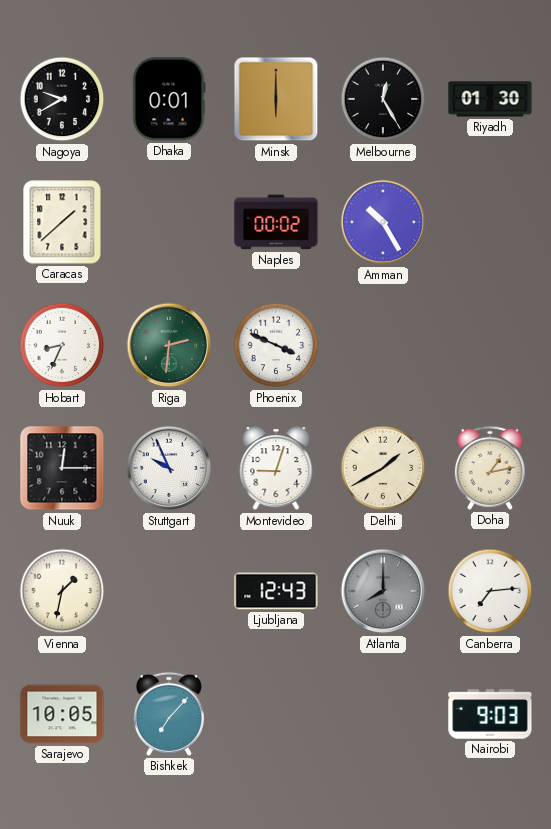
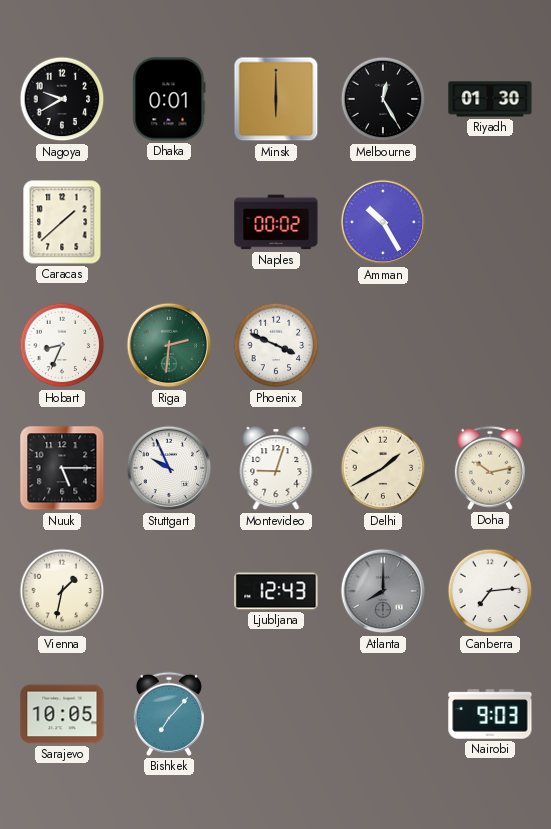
Nuuk: 12:15 -> 5:15
Doha: 1:13 -> 10:13
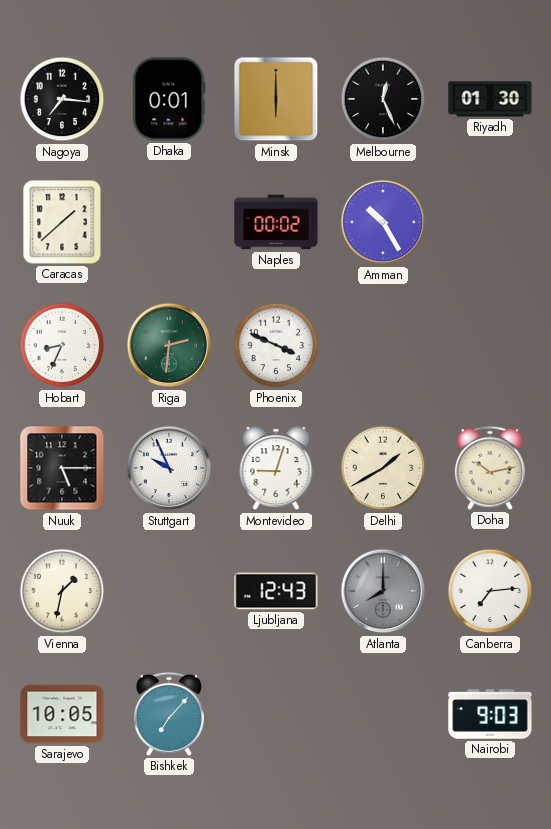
Nagoya: 9:40 -> 7:16
Melbourne: 12:25 -> 12:26
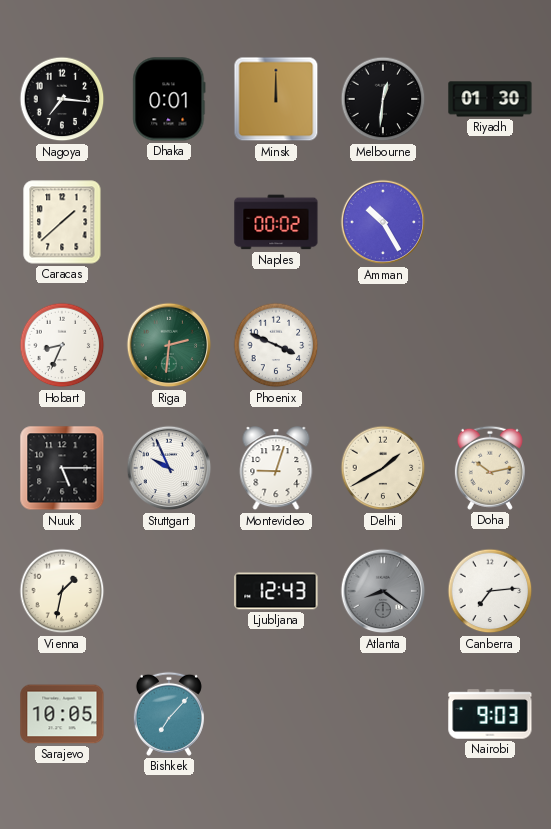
Minsk: 6:00 -> 12:00
Melbourne: 12:26 -> 12:31
Atlanta: 8:00 -> 8:21
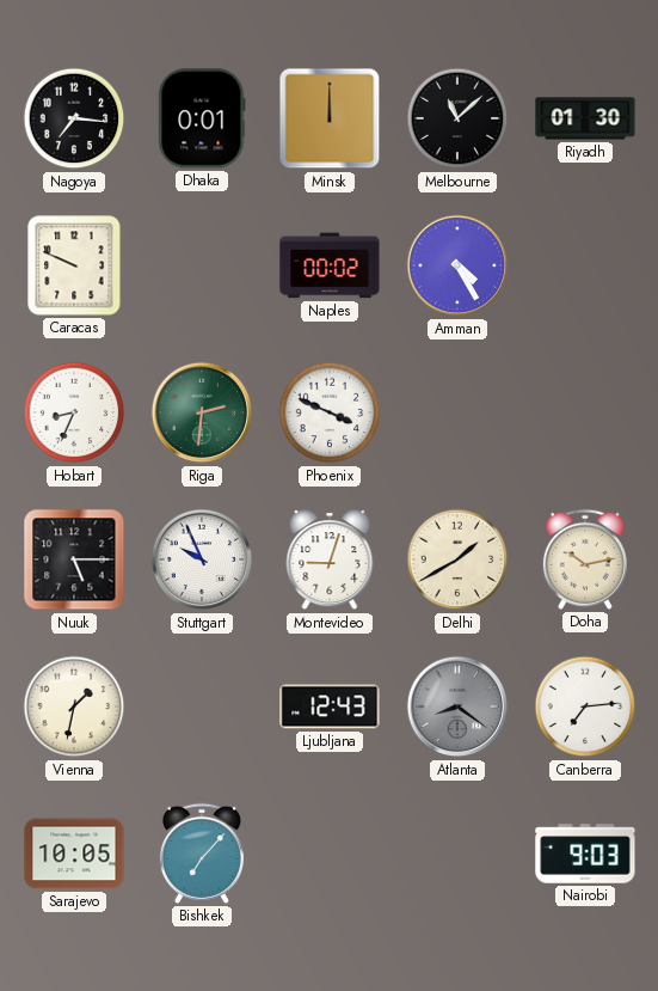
Melbourne: 12:31 -> 11:08
Caracas: 1:38 -> 9:49
Amman: 10:25 -> 4:25
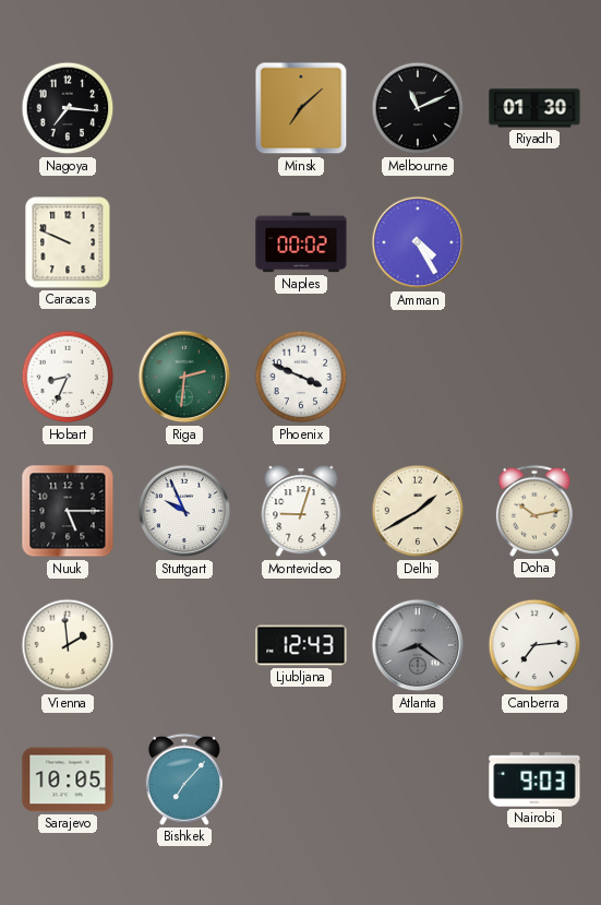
Dhaka: 0:01 -> none
Minsk: 12:00 -> 7:08
Melbourne: 11:08 -> 11:11
Vienna: 1:32 -> 1:59
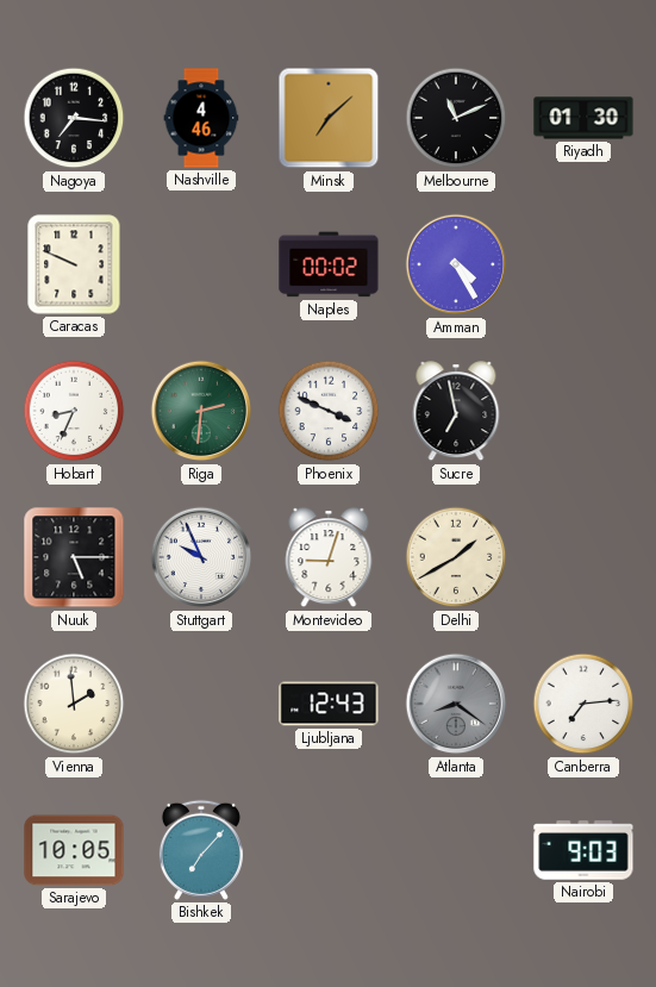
Nashville: none -> 4:46
Sucre: none -> 6:58
Doha: 10:13 -> none
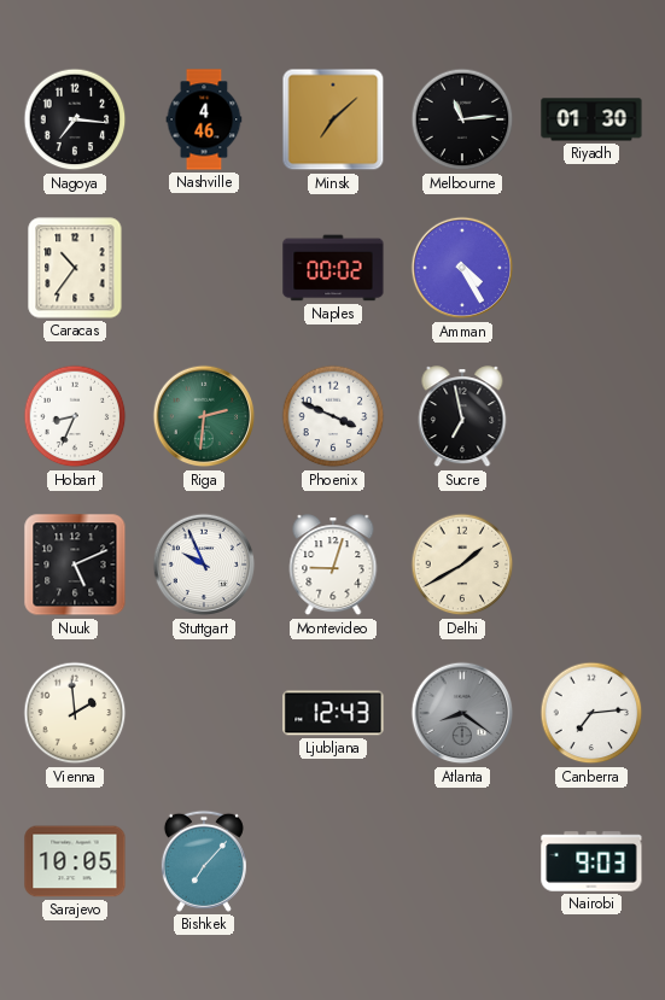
Melbourne: 11:11 -> 11:14
Caracas: 9:49 -> 10:36
Nuuk: 5:15 -> 5:11
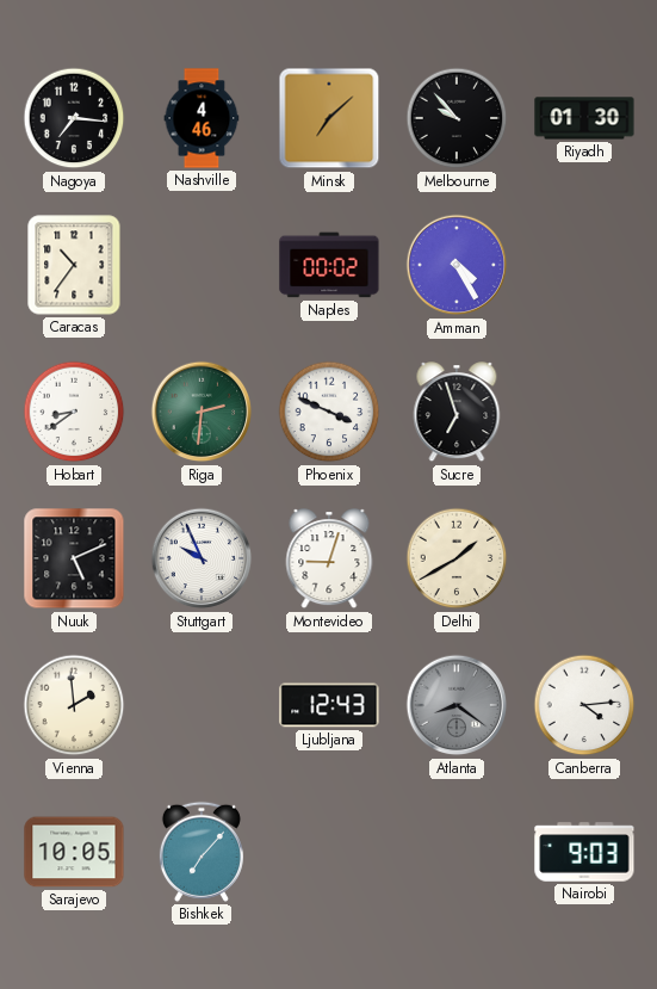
Melbourne: 11:14 -> 9:53
Hobart: 8:34 -> 8:39
Sucre: 6:58 -> 6:57
Canberra: 7:14 -> 4:14
